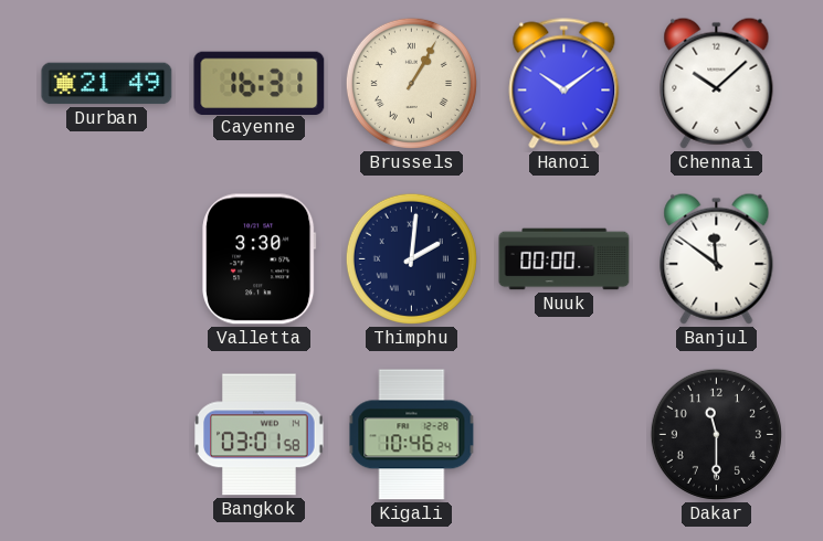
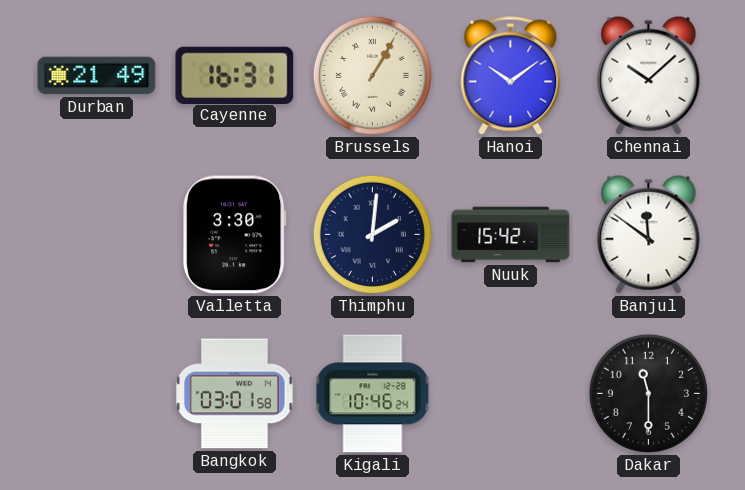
Nuuk: 00:00 -> 15:42
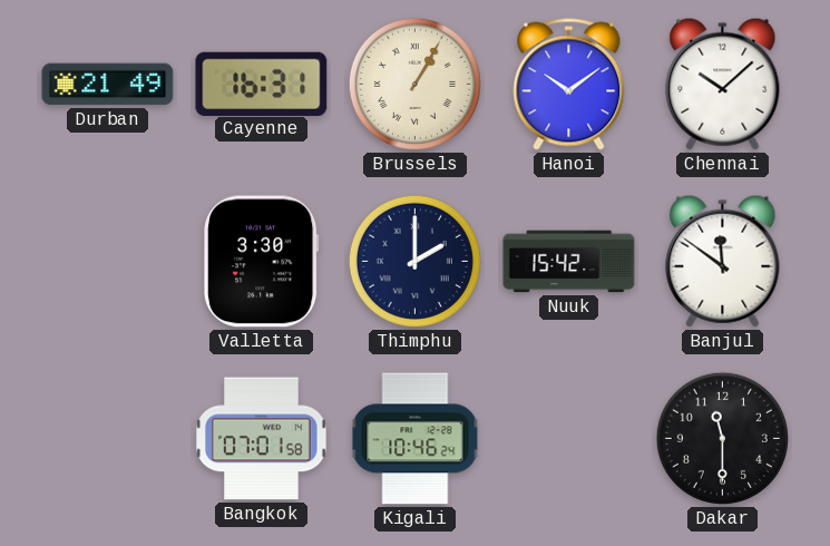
Thimphu: 2:01 -> 2:00
Bangkok: 03:01 -> 07:01
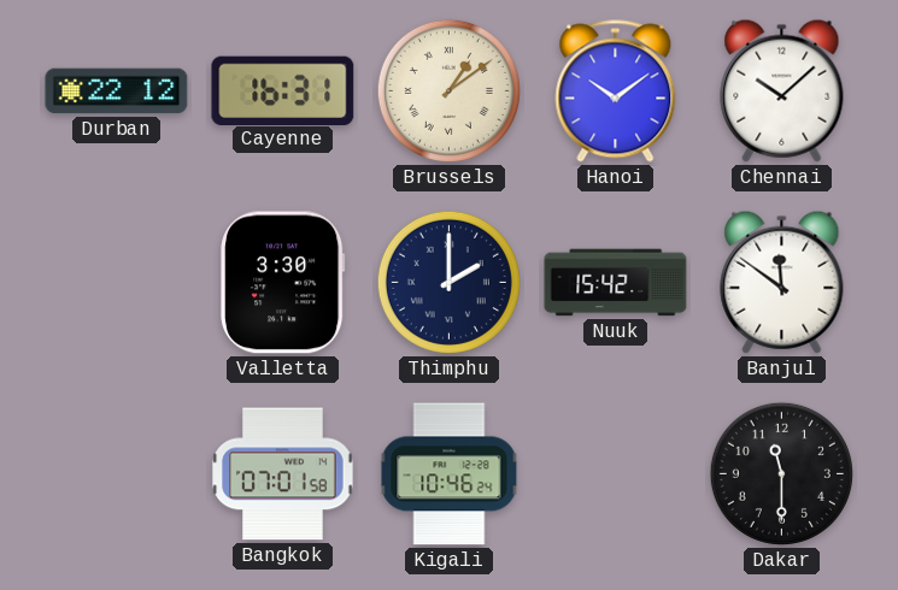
Durban: 21:49 -> 22:12
Brussels: 1:05 -> 1:09
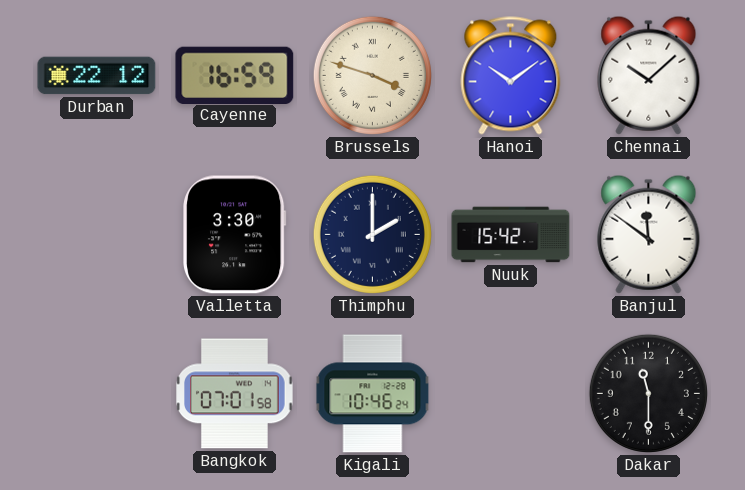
Cayenne: 16:31 -> 16:59
Brussels: 1:09 -> 3:48
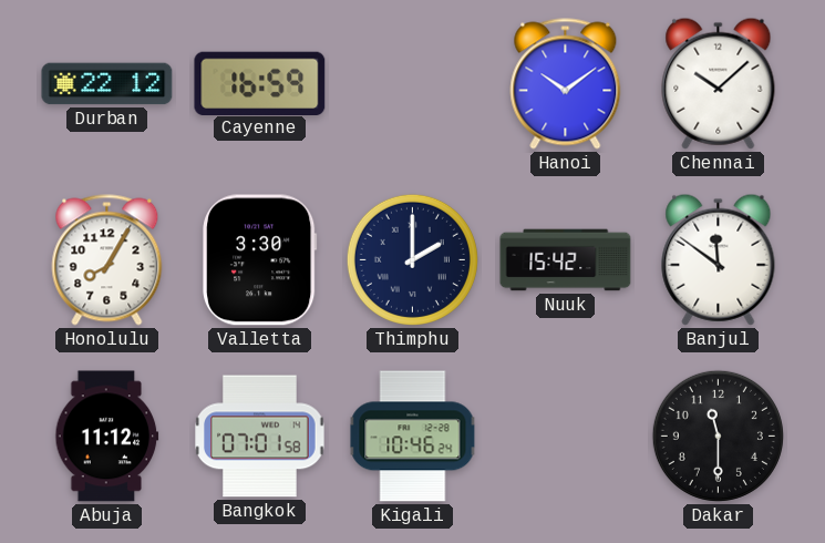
Brussels: 3:48 -> none
Honolulu: none -> 8:05
Abuja: none -> 11:12
